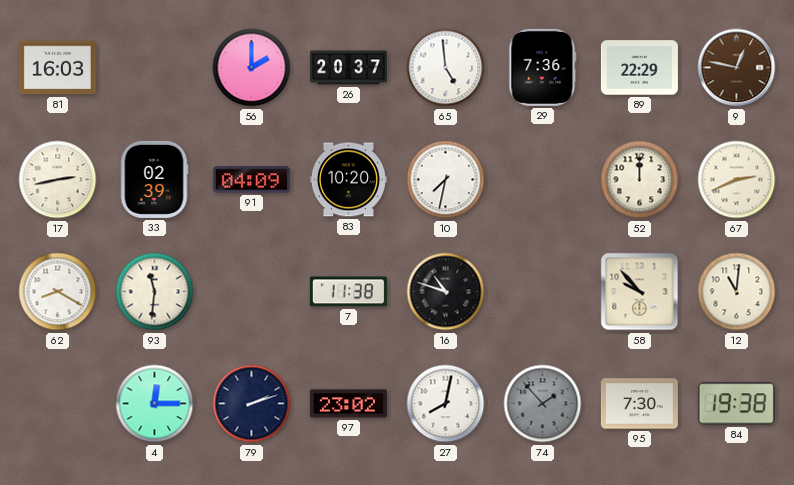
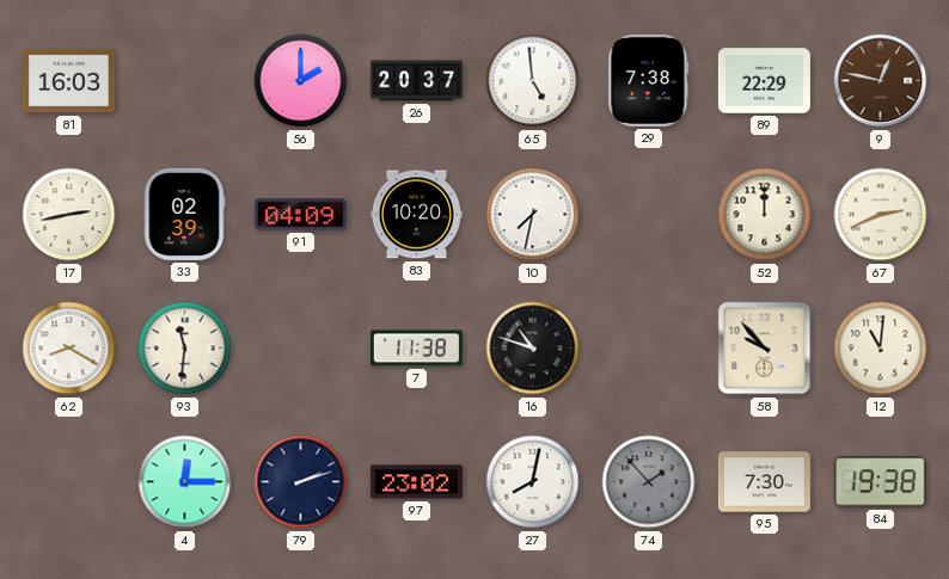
29: 7:36 -> 7:38
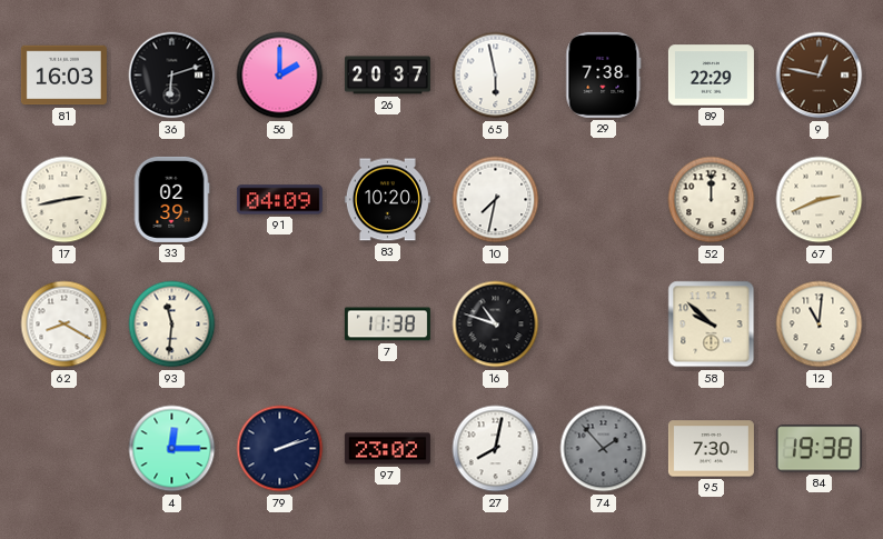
36: none -> 6:12
65: 4:59 -> 5:58
58: 9:53 -> 9:52
